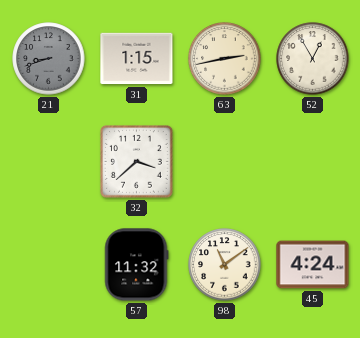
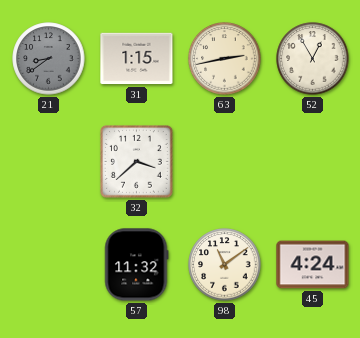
21: 8:42 -> 8:39
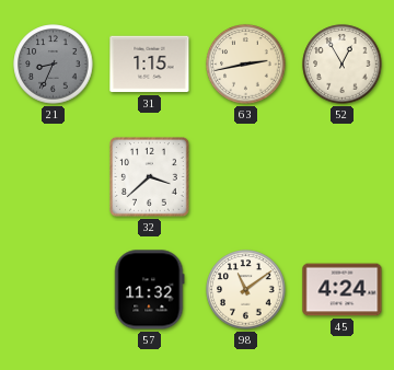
21: 8:39 -> 8:34
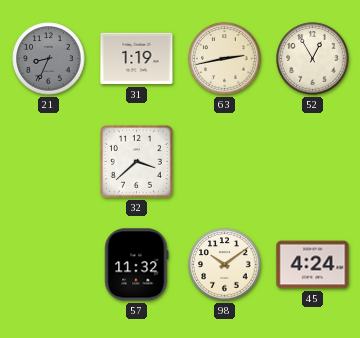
31: 1:15 -> 1:19
98: 11:09 -> 10:09
